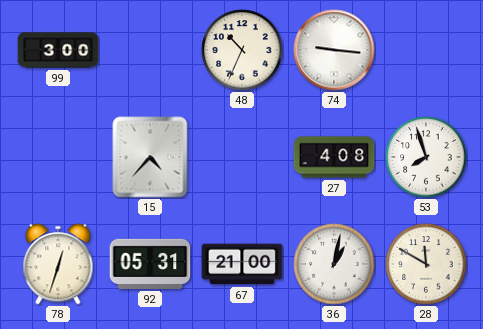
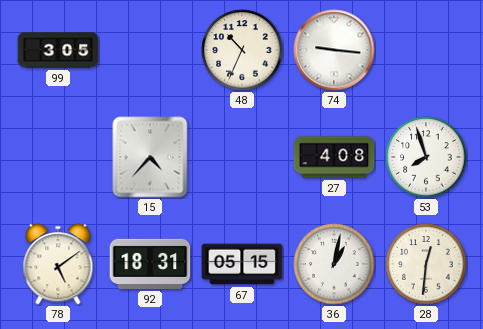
99: 3:00 -> 3:05
78: 12:33 -> 5:09
92: 05:31 -> 18:31
67: 21:00 -> 05:15
28: 11:50 -> 12:31
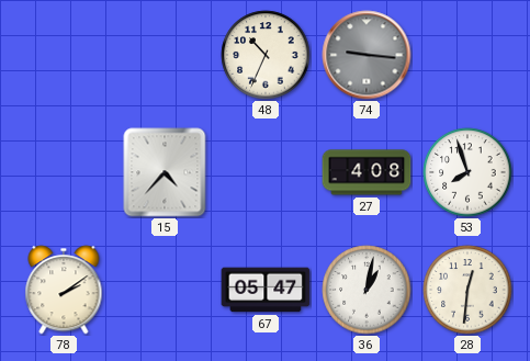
99: 3:05 -> none
74 dial: white -> grey
78: 5:09 -> 2:09
92: 18:31 -> none
67: 05:15 -> 05:47
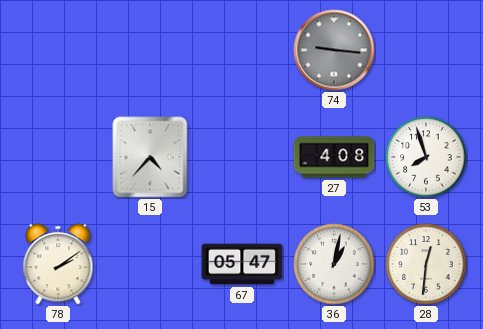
48: 10:34 -> none
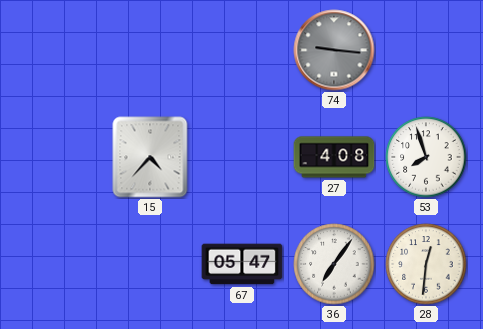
78: 2:09 -> none
36: 1:02 -> 7:06
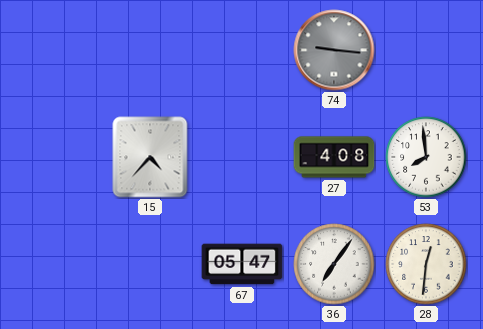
53: 7:57 -> 7:59
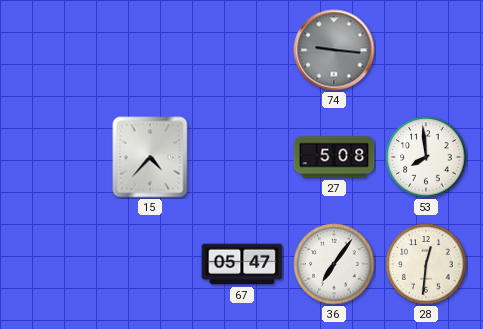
27: 4:08 -> 5:08
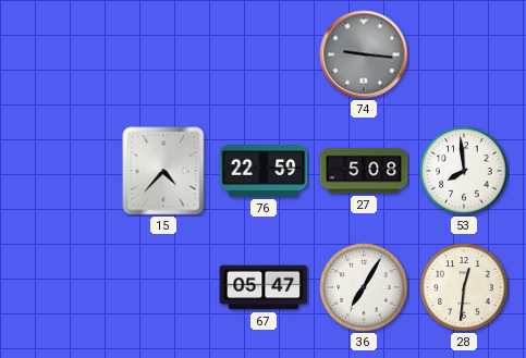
76: none -> 22:59
36: 7:06 -> 7:05
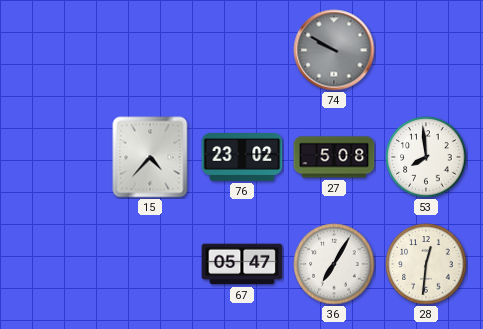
74: 9:16 -> 9:50
76: 22:59 -> 23:02
